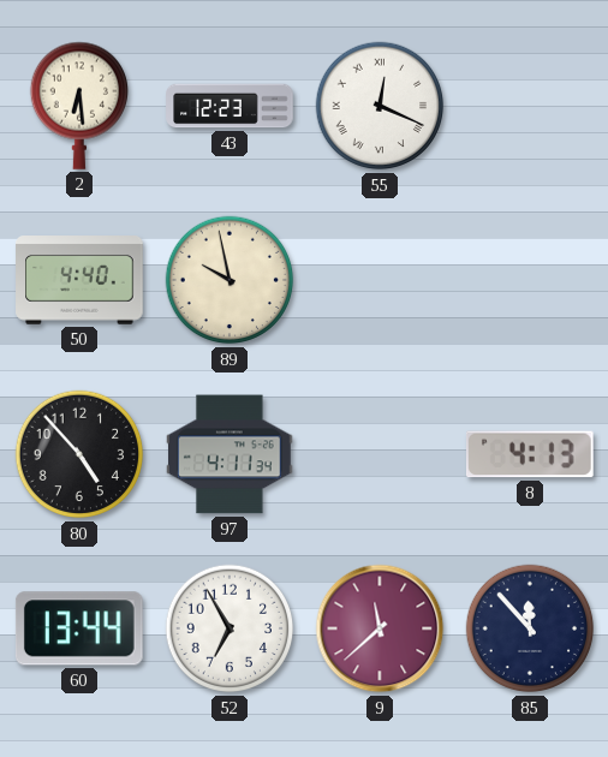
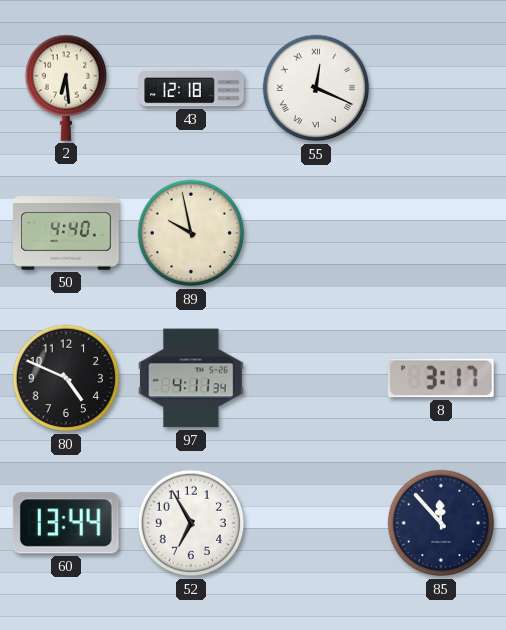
43: 12:23 -> 12:18
80: 4:53 -> 4:49
8: 4:13 -> 3:17
9: 11:38 -> none
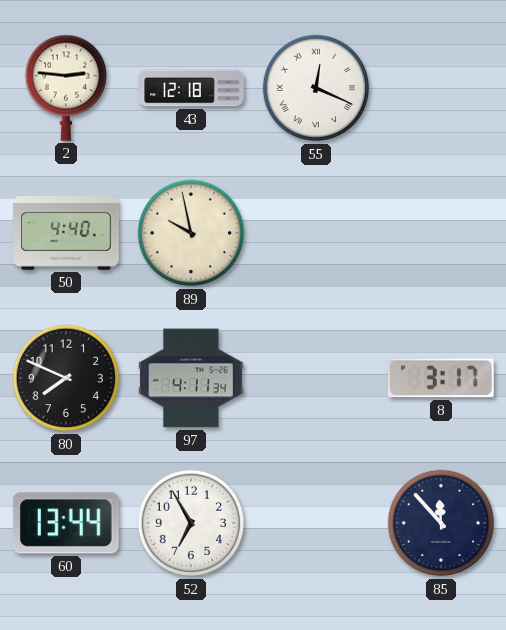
2: 6:29 -> 2:46
80: 4:49 -> 7:49
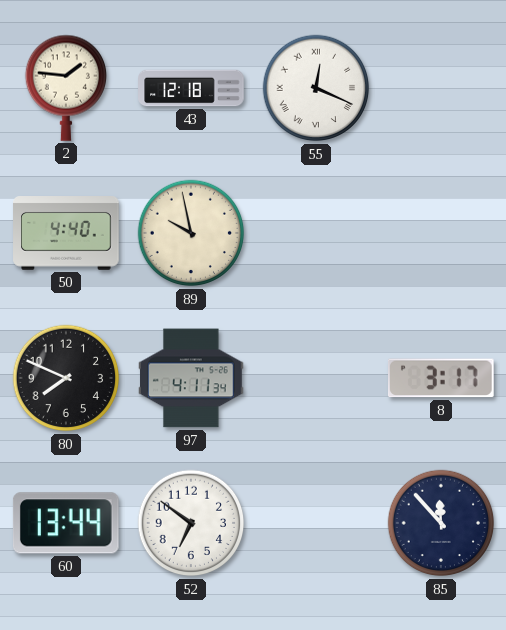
2: 2:46 -> 1:46
52: 6:55 -> 6:51
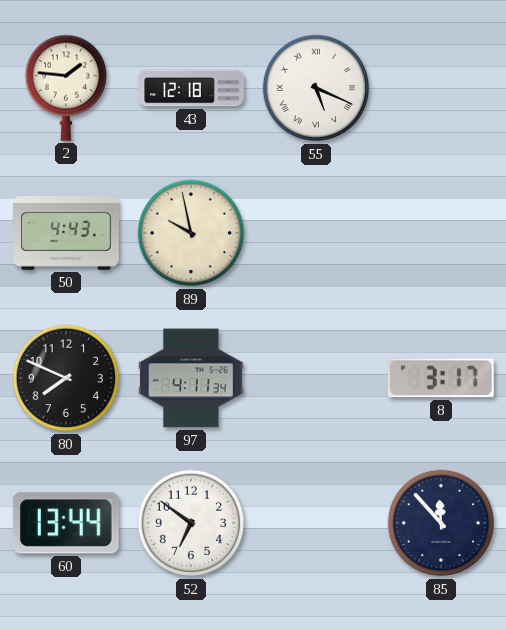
55: 12:19 -> 5:19
50: 4:40 -> 4:43
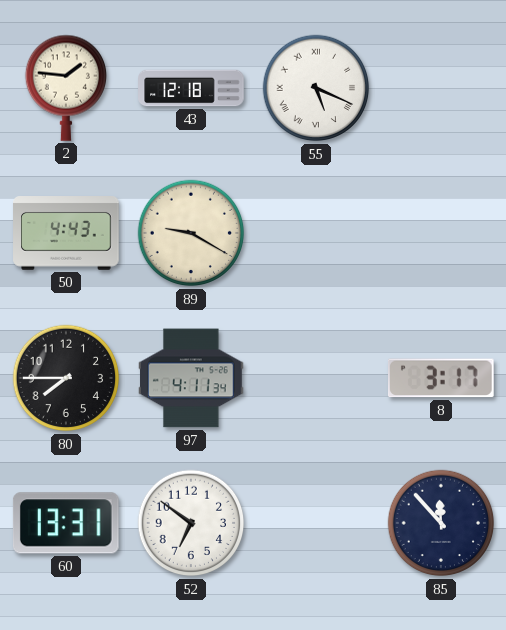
89: 9:58 -> 9:20
80: 7:49 -> 7:45
60: 13:44 -> 13:31
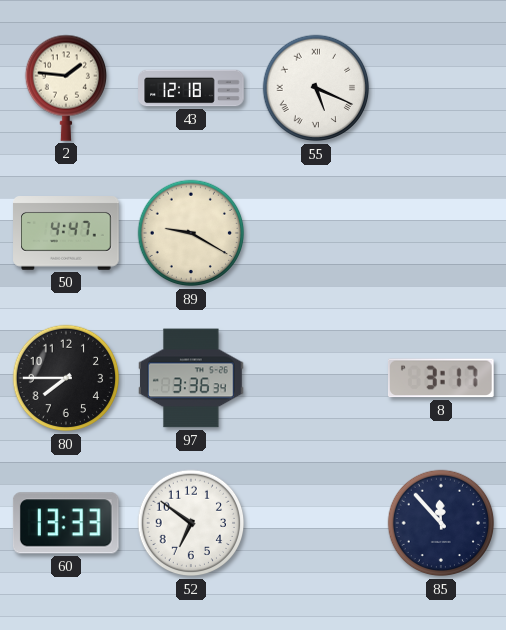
50: 4:43 -> 4:47
97: 4:11 -> 3:36
60: 13:31 -> 13:33
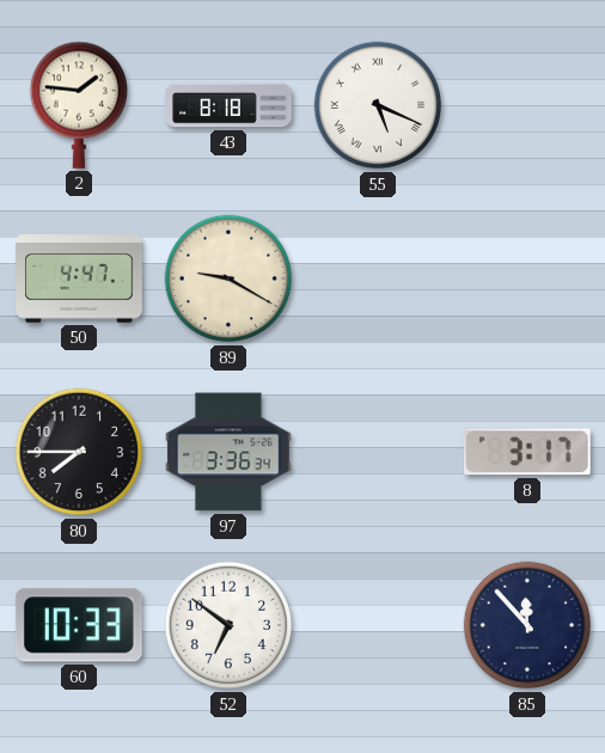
43: 12:18 -> 8:18
60: 13:33 -> 10:33
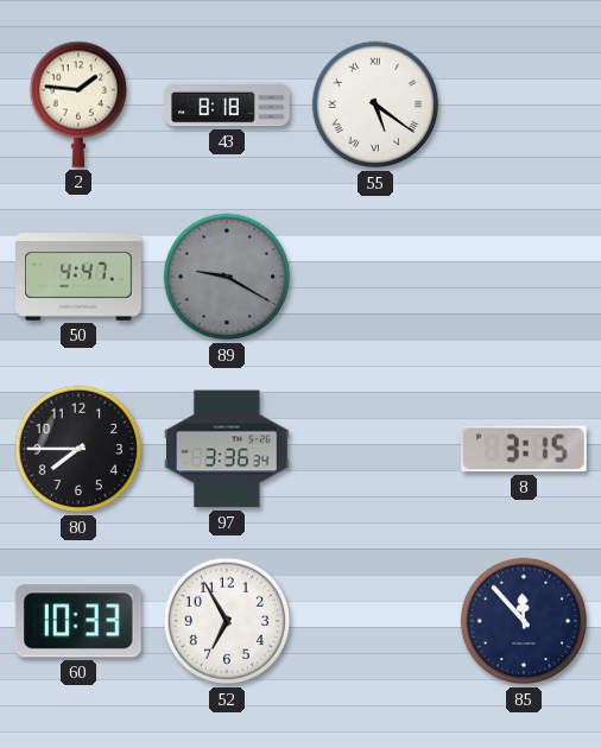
55: 5:19 -> 5:21
89 dial: cream -> grey
8: 3:17 -> 3:15
52: 6:51 -> 6:55
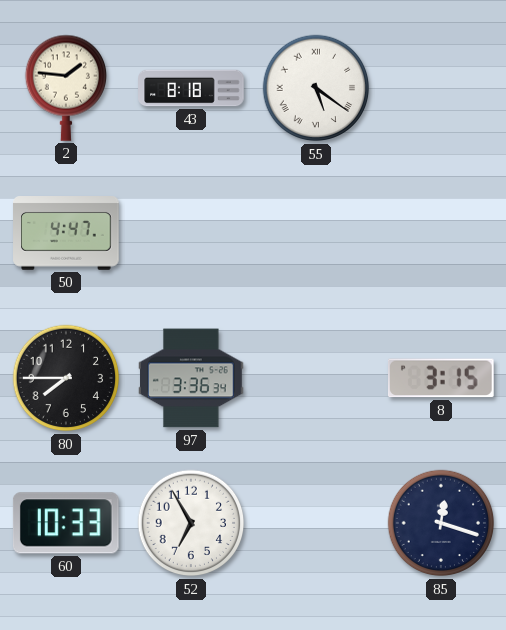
89: 9:20 -> none
85: 11:53 -> 12:18
